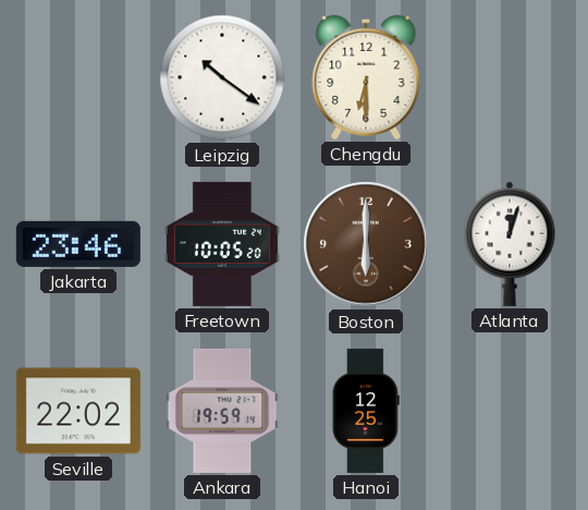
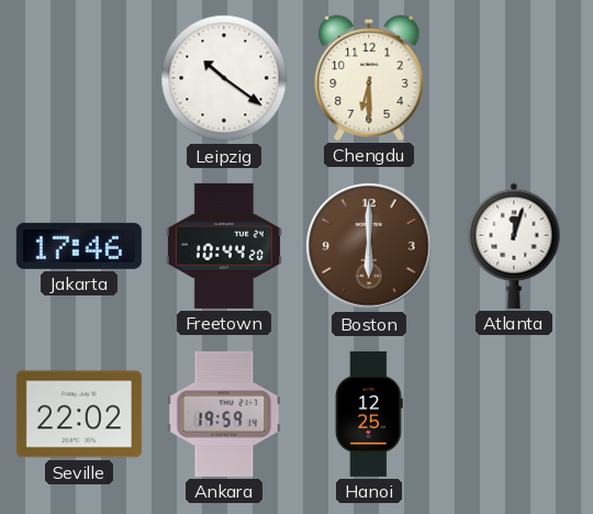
Jakarta: 23:46 -> 17:46
Freetown: 10:05 -> 10:44
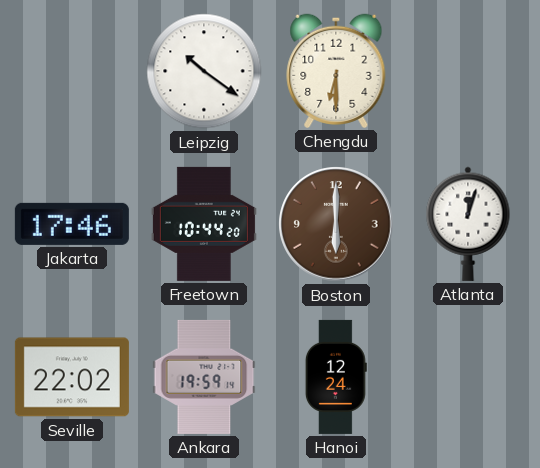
Hanoi: 12:25 -> 12:24
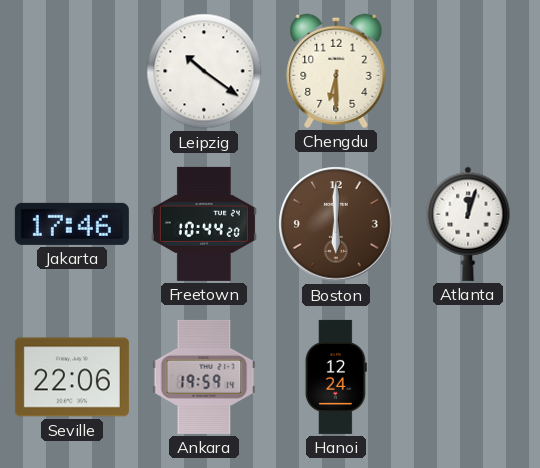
Seville: 22:02 -> 22:06
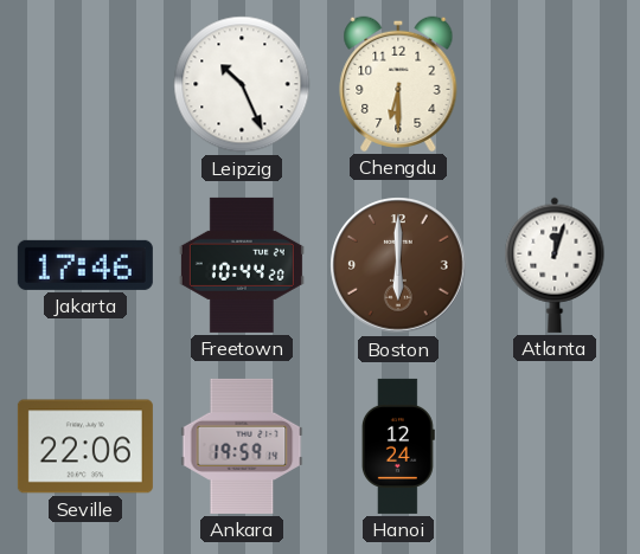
Leipzig: 10:21 -> 10:26
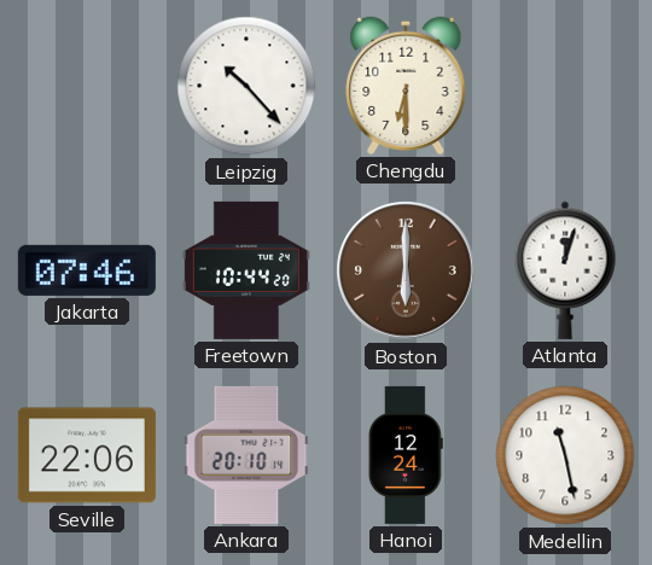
Leipzig: 10:26 -> 10:23
Jakarta: 17:46 -> 07:46
Ankara: 19:59 -> 20:10
Medellin: none -> 11:28
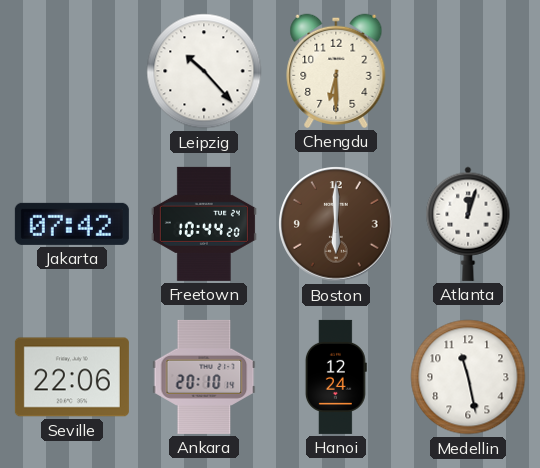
Jakarta: 07:46 -> 07:42
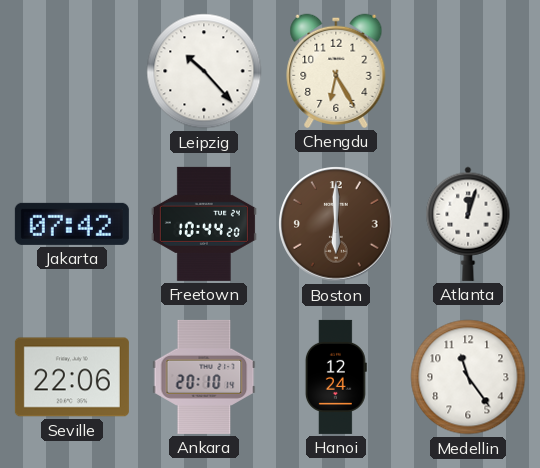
Chengdu: 6:30 -> 6:25
Medellin: 11:28 -> 11:24
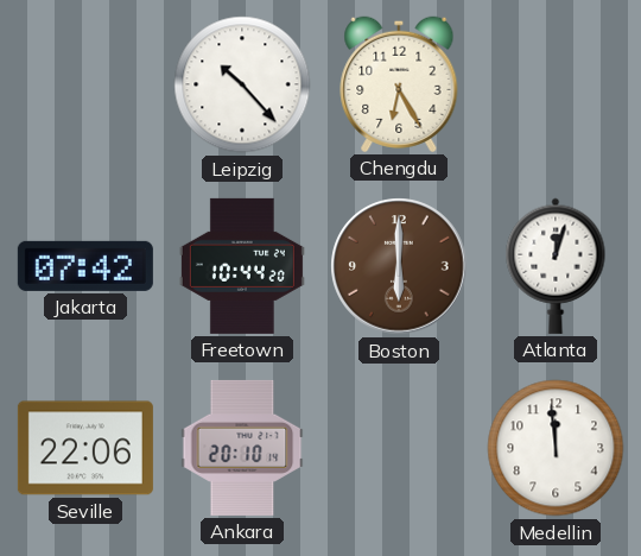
Hanoi: 12:24 -> none
Medellin: 11:24 -> 11:59
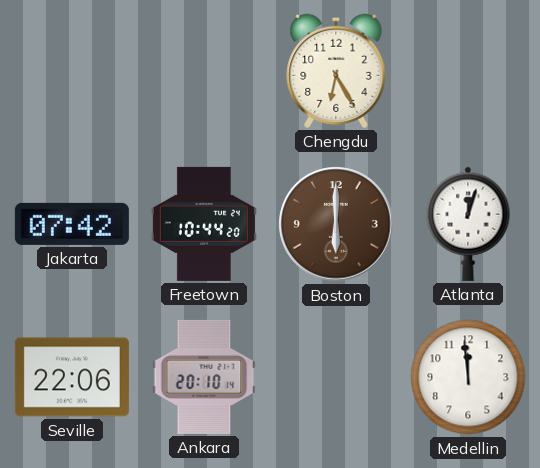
Leipzig: 10:23 -> none
